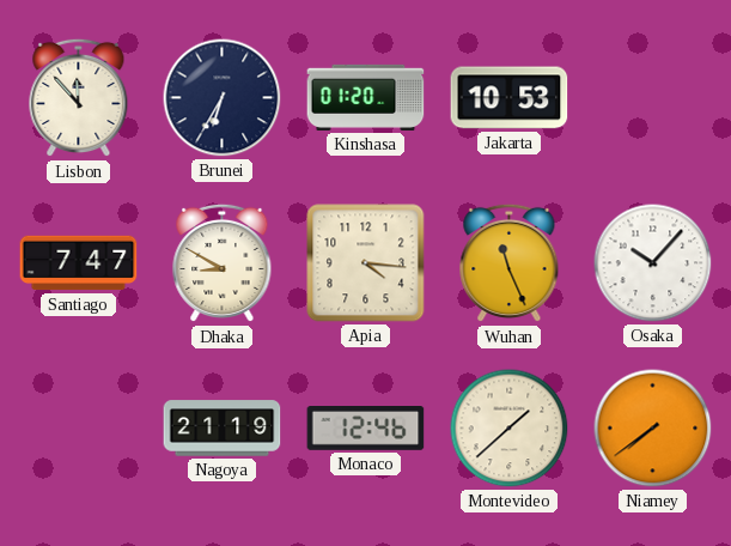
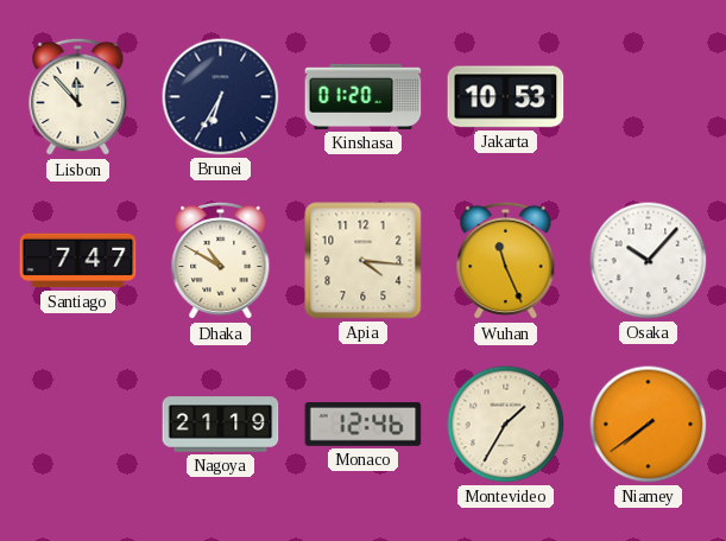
Dhaka: 8:50 -> 10:50
Montevideo: 1:38 -> 1:35
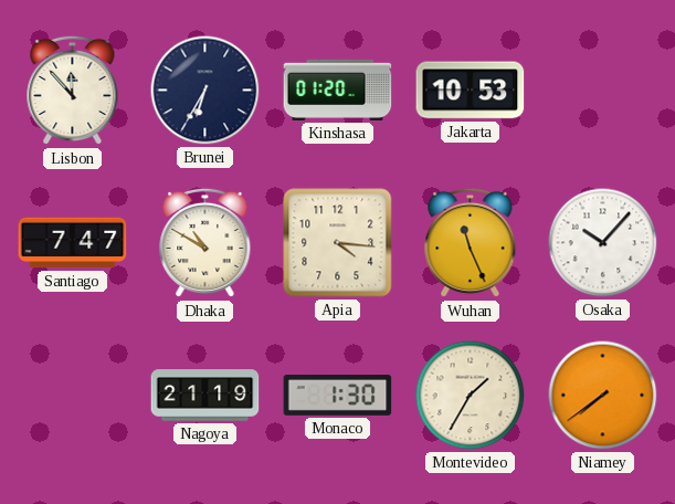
Monaco: 12:46 -> 1:30
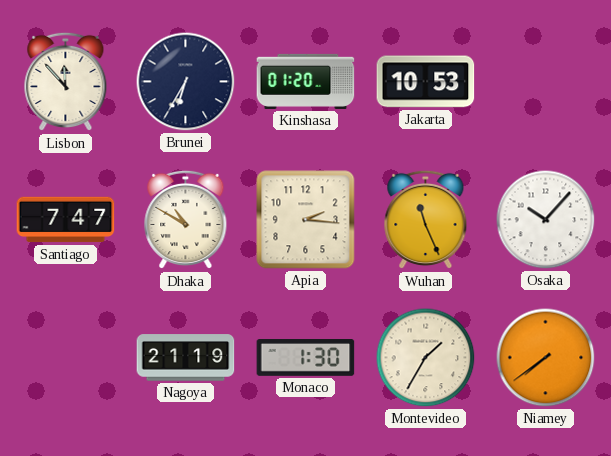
Apia: 4:16 -> 2:16
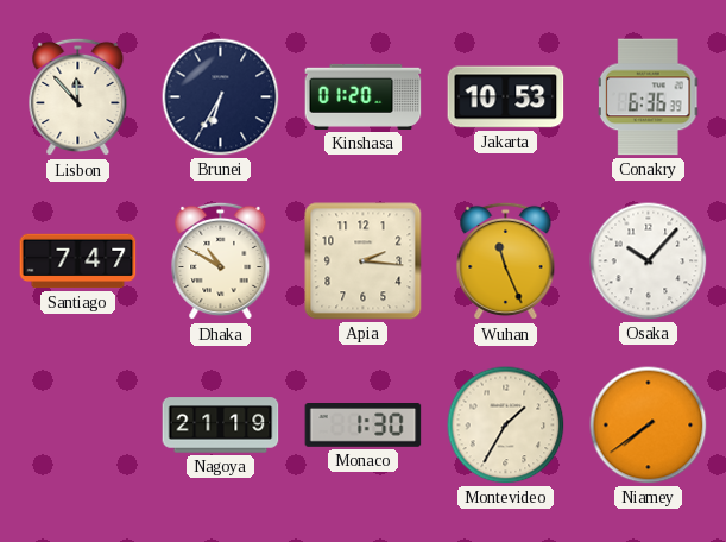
Conakry: none -> 6:36
